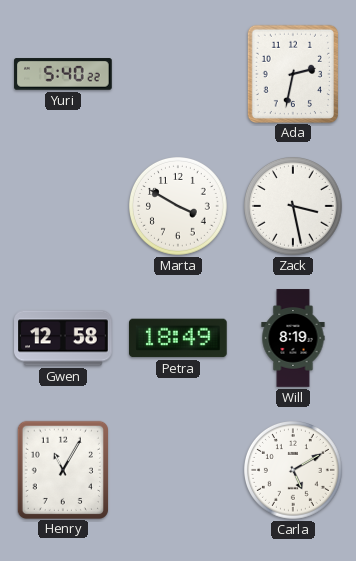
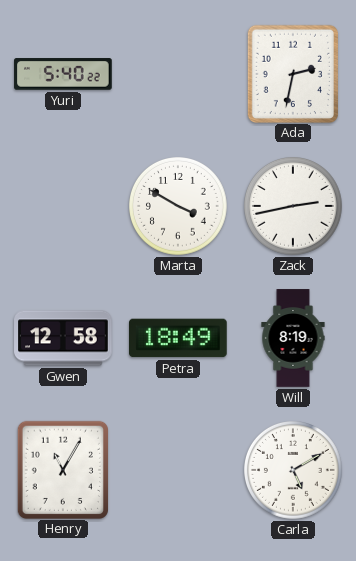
Zack: 3:28 -> 2:43
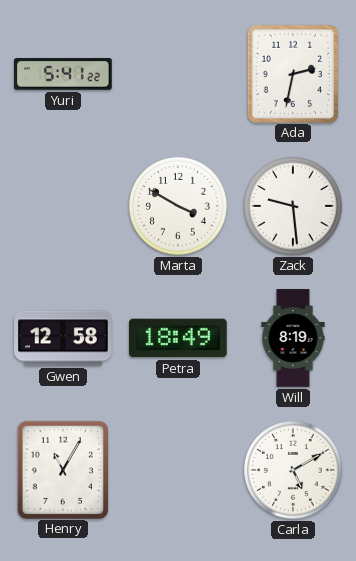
Yuri: 5:40 -> 5:41
Zack: 2:43 -> 9:29
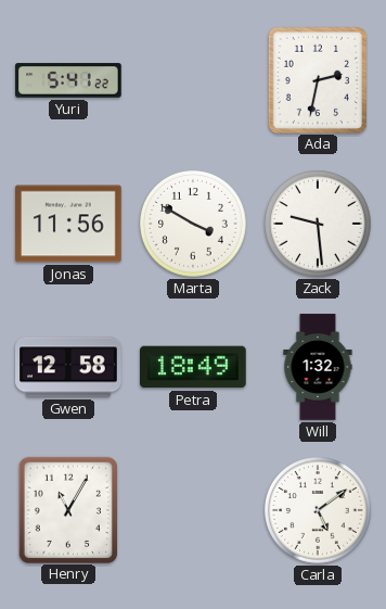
Jonas: none -> 11:56
Will: 8:19 -> 1:32
Carla: 5:10 -> 5:09
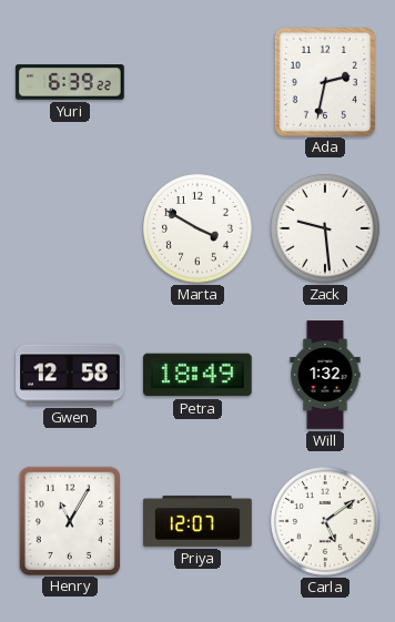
Yuri: 5:41 -> 6:39
Jonas: 11:56 -> none
Priya: none -> 12:07
